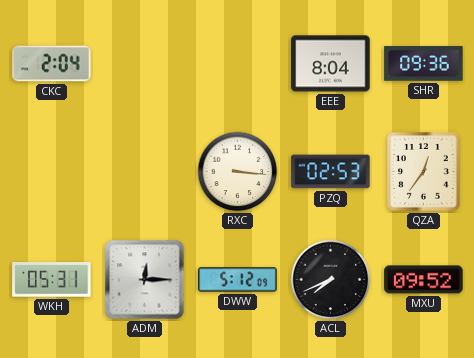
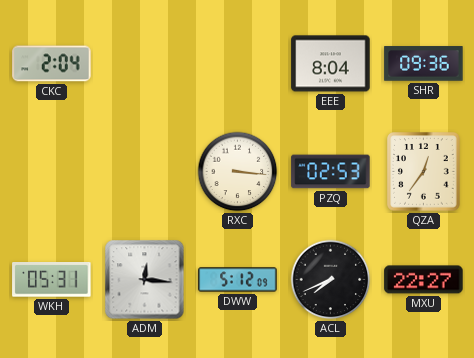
ADM: 12:15 -> 12:16
MXU: 09:52 -> 22:27
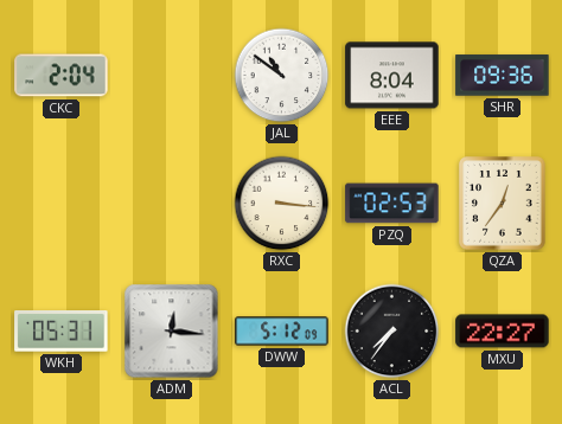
JAL: none -> 10:51
ACL: 7:41 -> 7:36
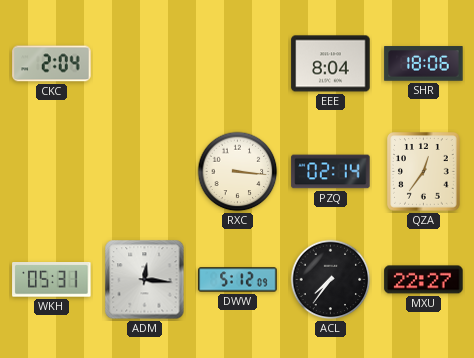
JAL: 10:51 -> none
SHR: 09:36 -> 18:06
PZQ: 02:53 -> 02:14
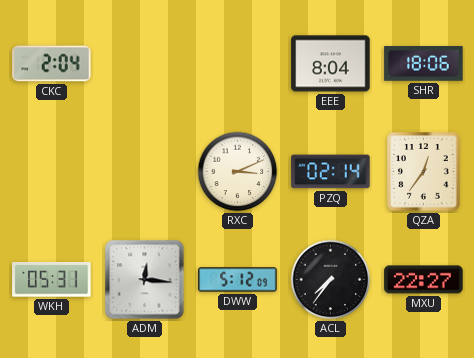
RXC: 3:16 -> 3:11
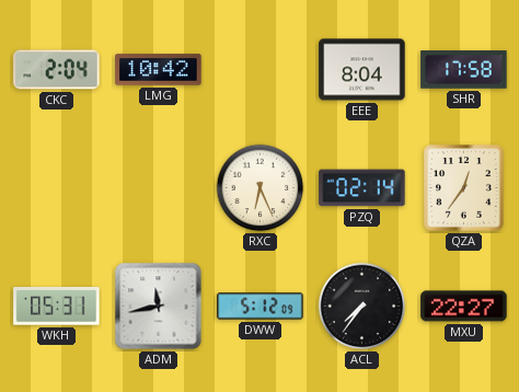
LMG: none -> 10:42
SHR: 18:06 -> 17:58
RXC: 3:11 -> 6:26
ADM: 12:16 -> 11:43
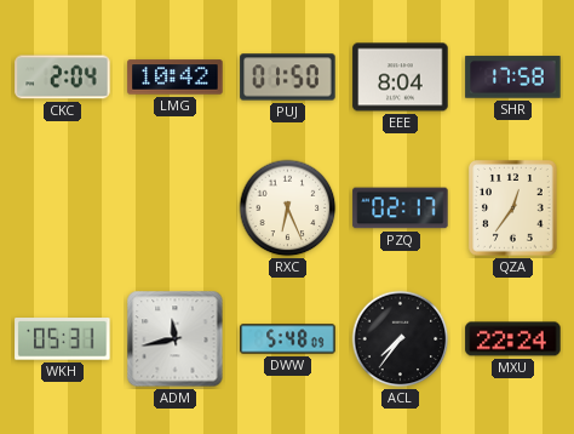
PUJ: none -> 01:50
PZQ: 02:14 -> 02:17
DWW: 5:12 -> 5:48
MXU: 22:27 -> 22:24
